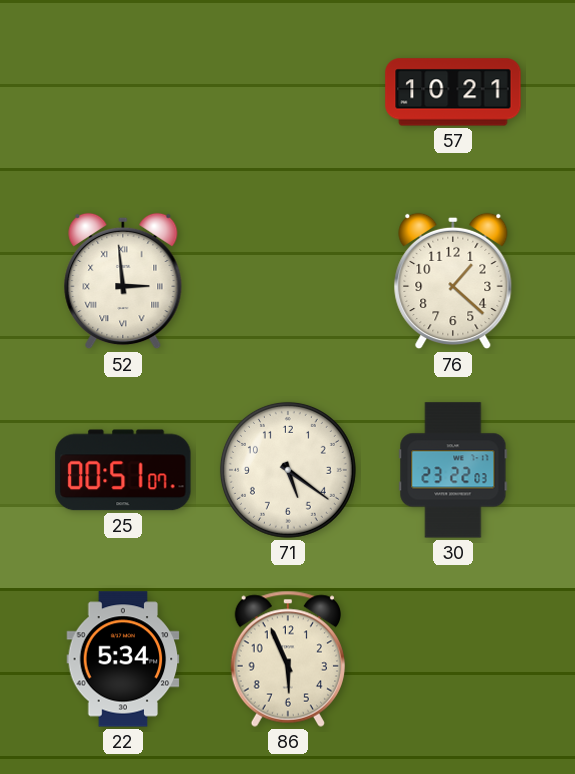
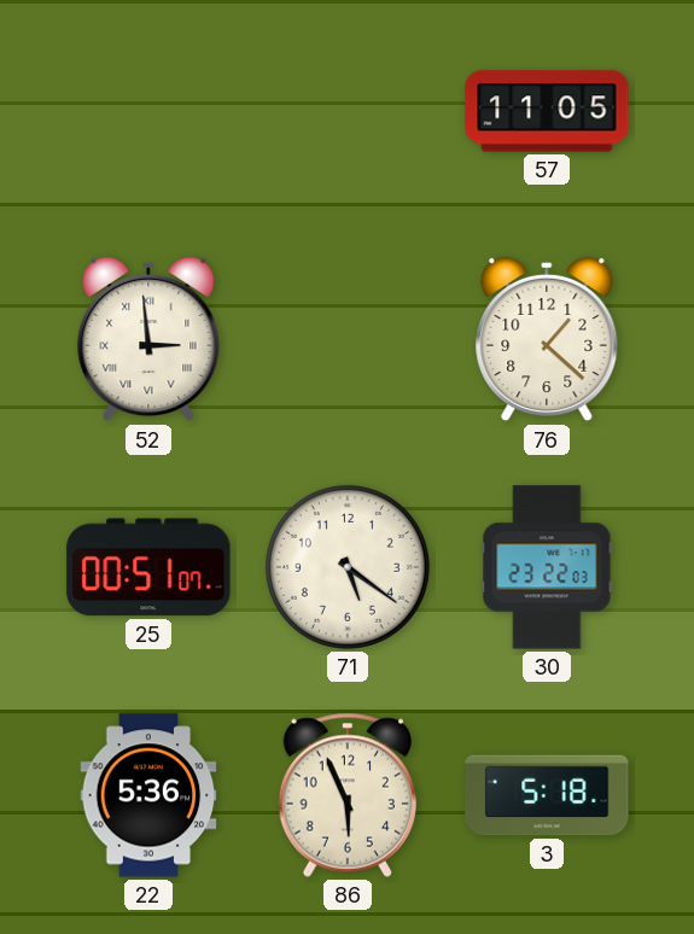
57: 10:21 -> 11:05
22: 5:34 -> 5:36
3: none -> 5:18
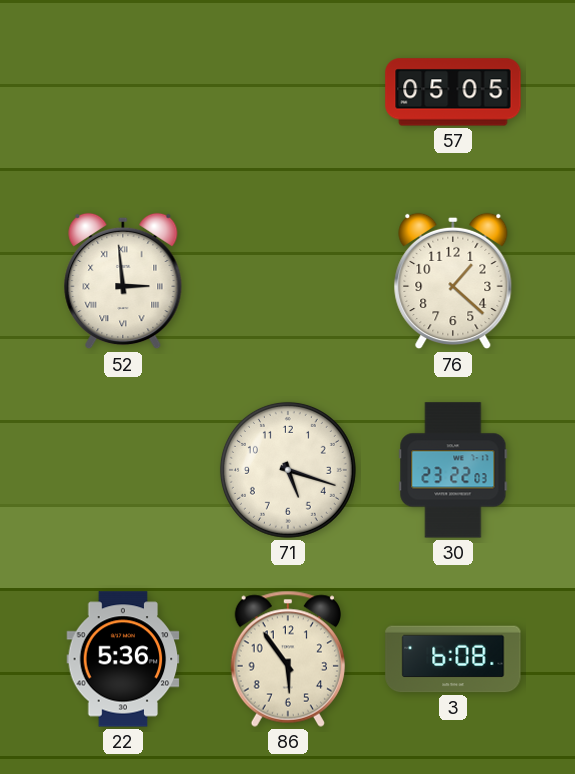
57: 11:05 -> 05:05
25: 00:51 -> none
71: 5:21 -> 5:18
86: 5:56 -> 5:54
3: 5:18 -> 6:08
